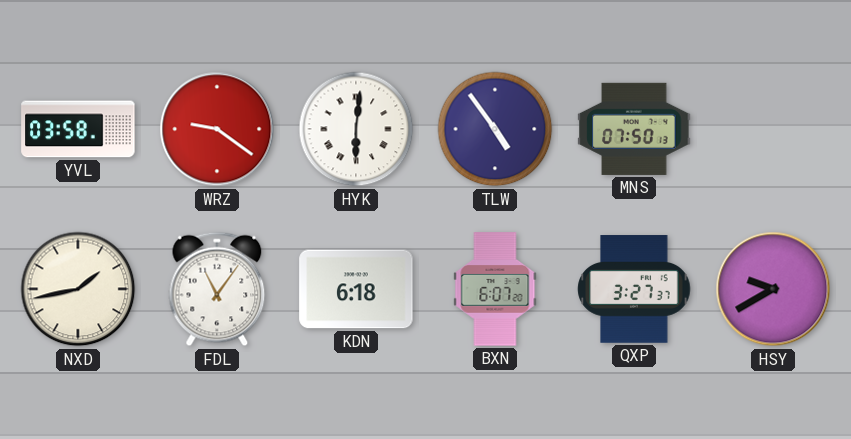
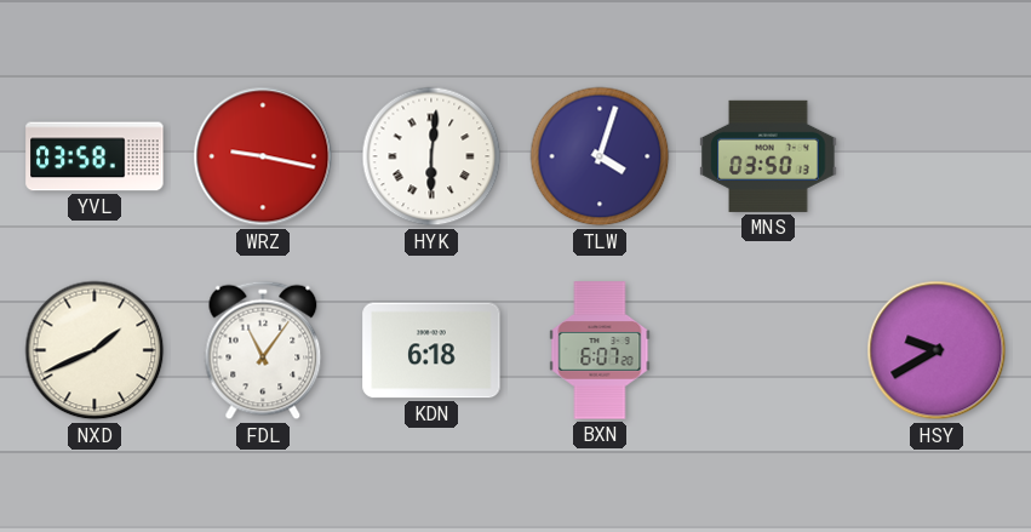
WRZ: 9:21 -> 9:17
TLW: 4:54 -> 4:03
MNS: 07:50 -> 03:50
NXD: 1:43 -> 1:41
QXP: 3:27 -> none
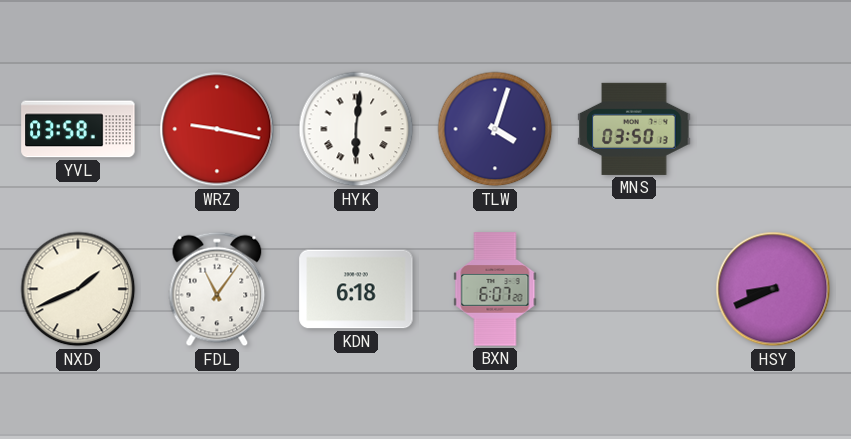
HSY: 9:40 -> 8:41
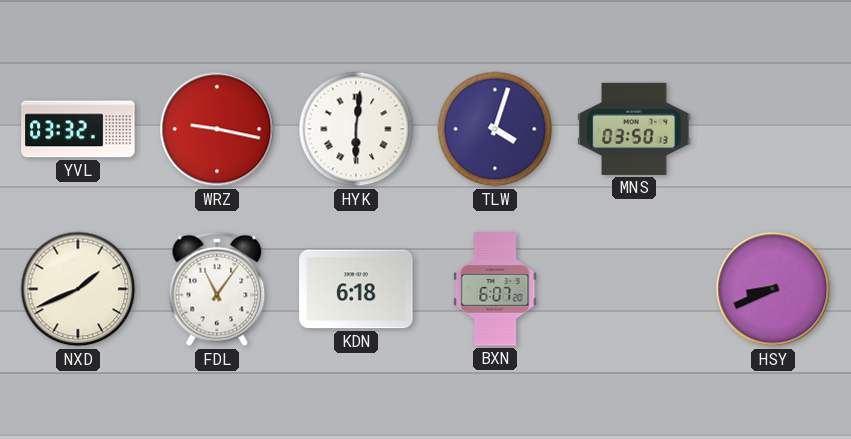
YVL: 03:58 -> 03:32
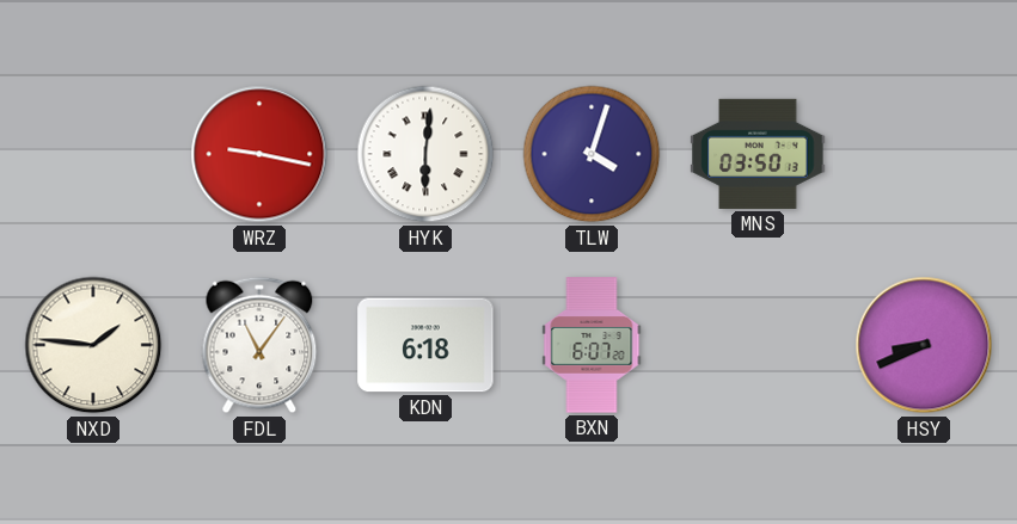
YVL: 03:32 -> none
NXD: 1:41 -> 1:46
